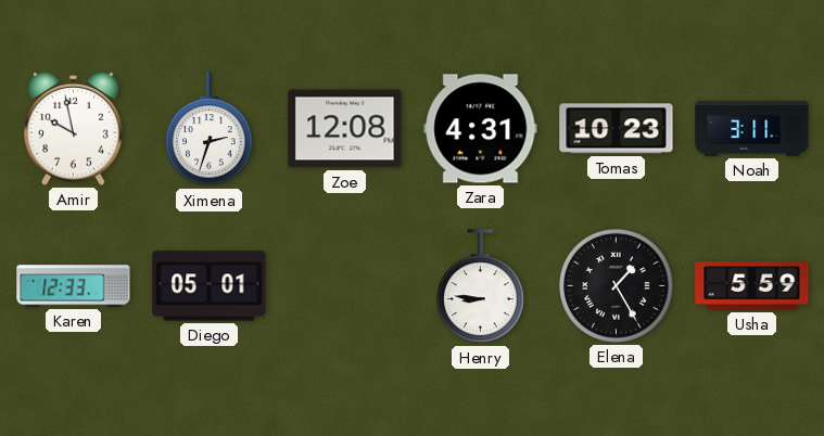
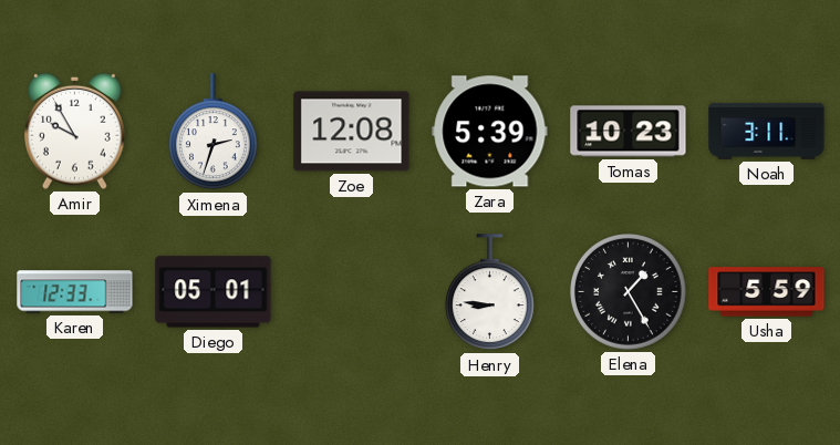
Amir: 9:58 -> 9:55
Zara: 4:31 -> 5:39
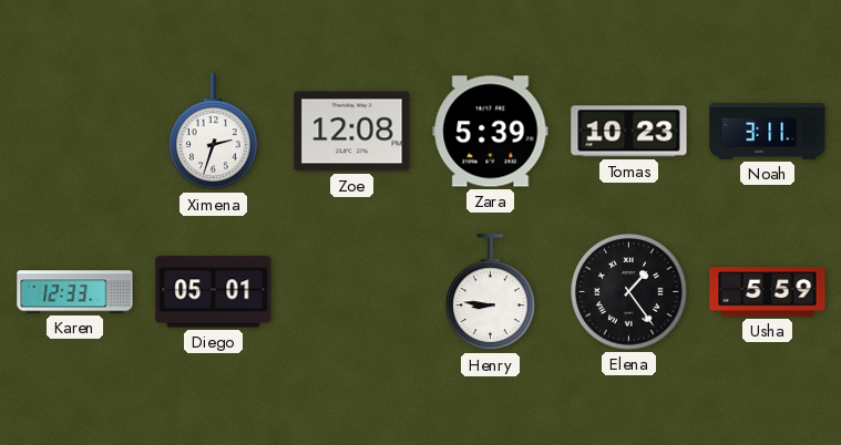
Amir: 9:55 -> none
Elena: 1:25 -> 1:24
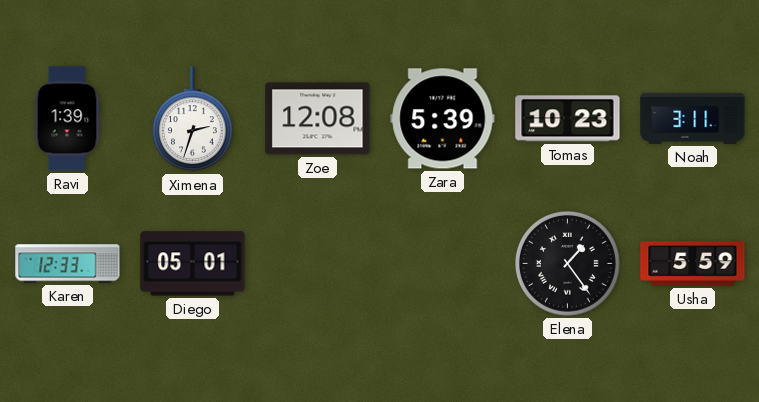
Ravi: none -> 1:39
Henry: 8:46 -> none
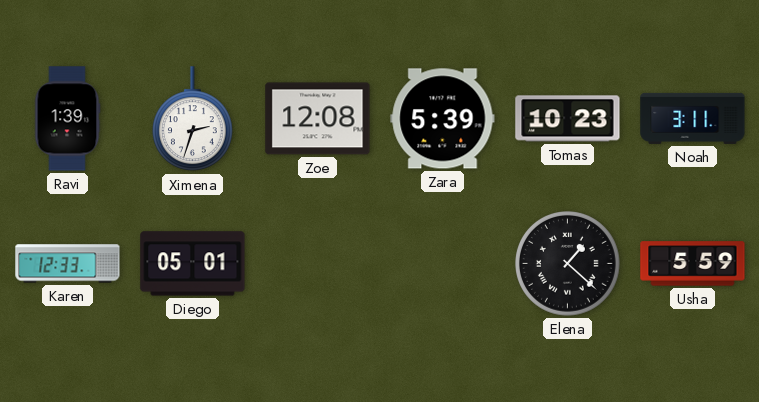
Elena: 1:24 -> 1:22
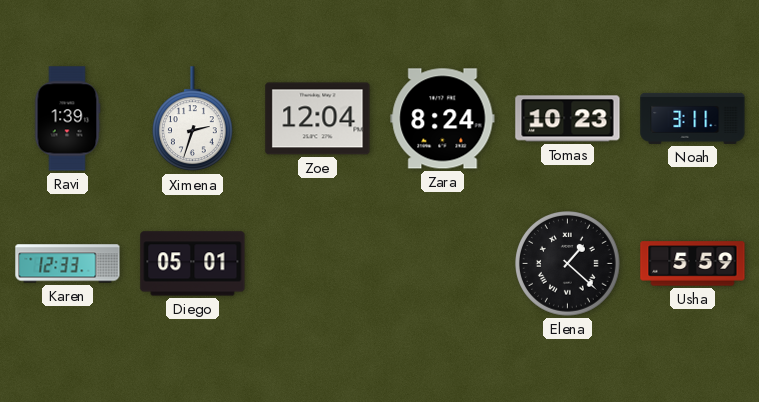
Zoe: 12:08 -> 12:04
Zara: 5:39 -> 8:24
